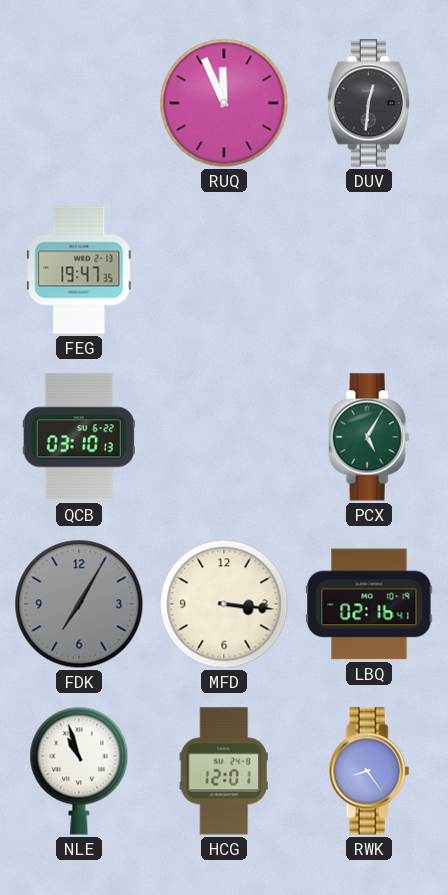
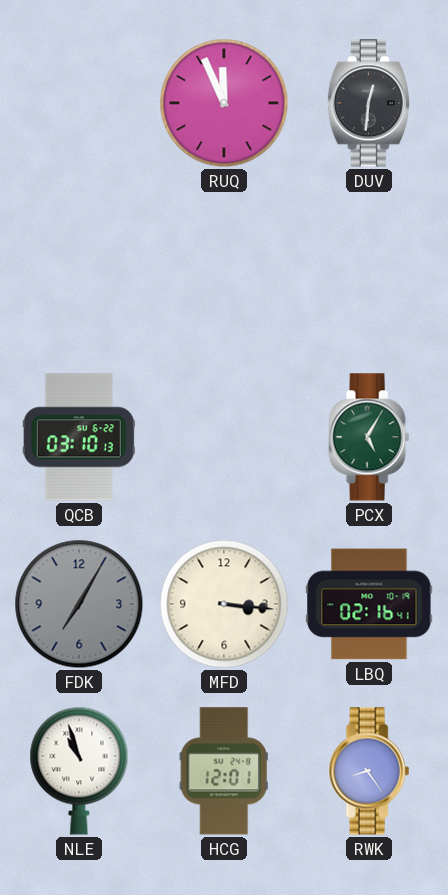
FEG: 19:47 -> none
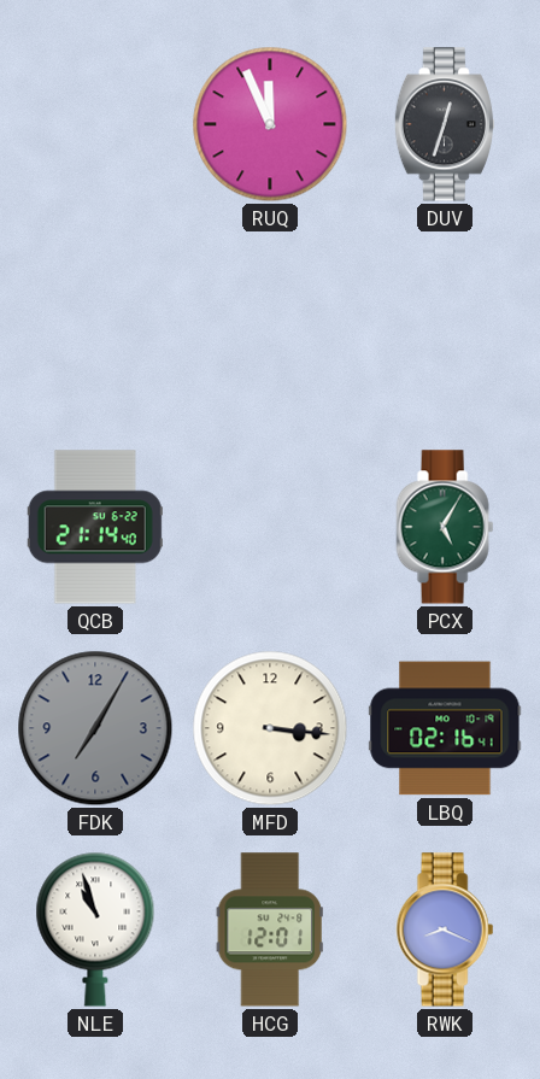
DUV: 12:31 -> 12:33
QCB: 03:10 -> 21:14
RWK: 8:24 -> 8:19
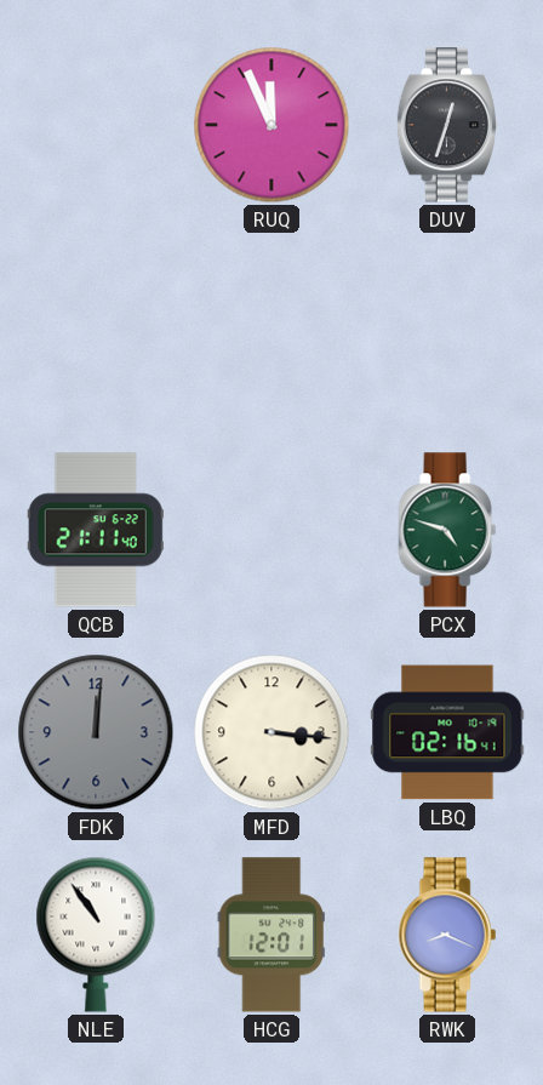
QCB: 21:14 -> 21:11
PCX: 5:05 -> 4:48
FDK: 7:05 -> 12:01
NLE: 10:57 -> 10:54
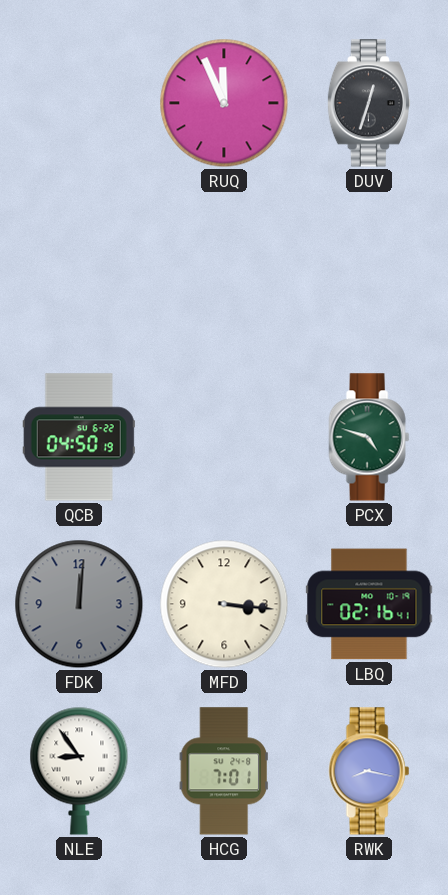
QCB: 21:11 -> 04:50
NLE: 10:54 -> 8:54
HCG: 12:01 -> 7:01
RWK: 8:19 -> 8:17
